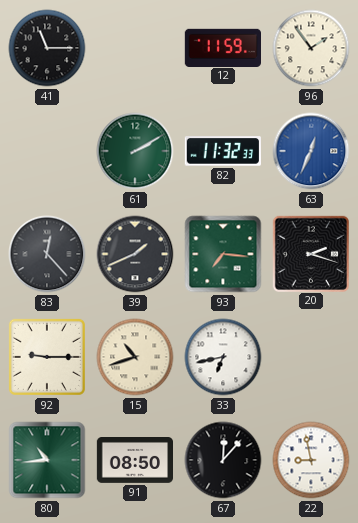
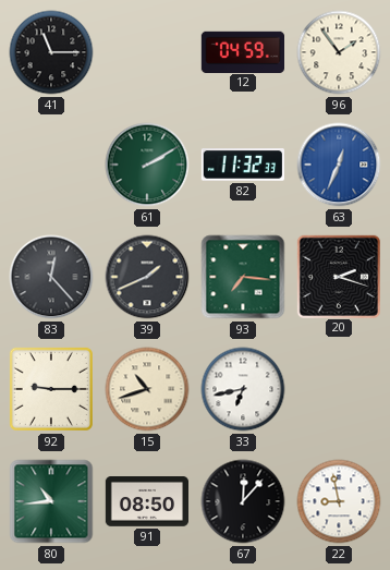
12: 11:59 -> 04:59
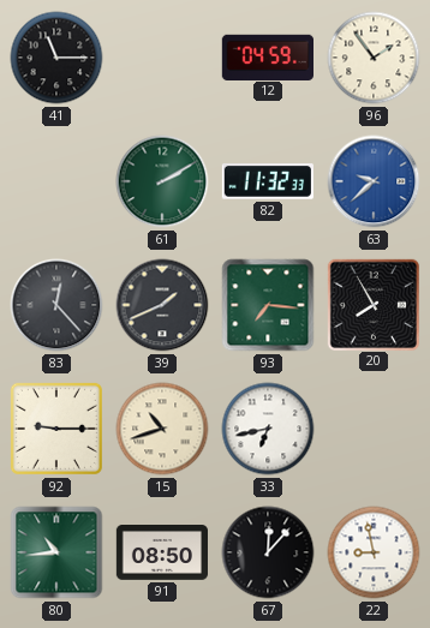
63: 12:34 -> 9:38
20: 2:18 -> 7:55
